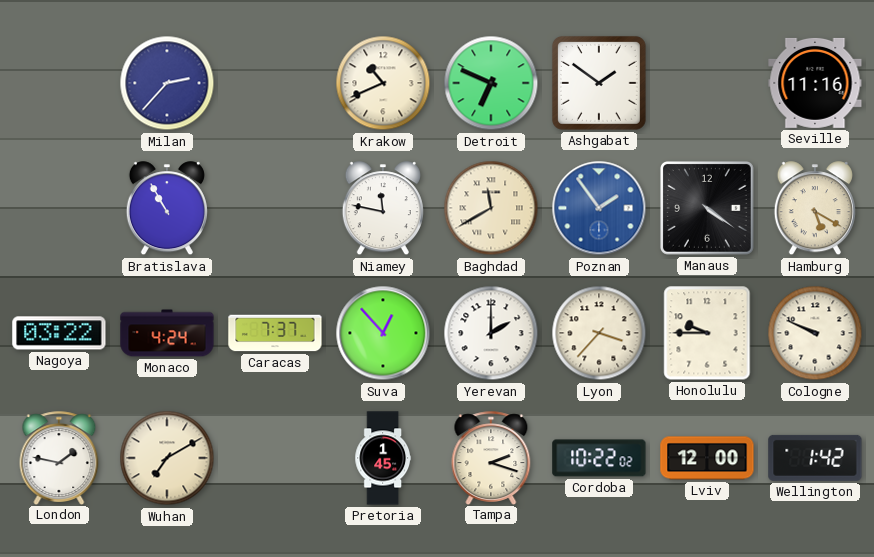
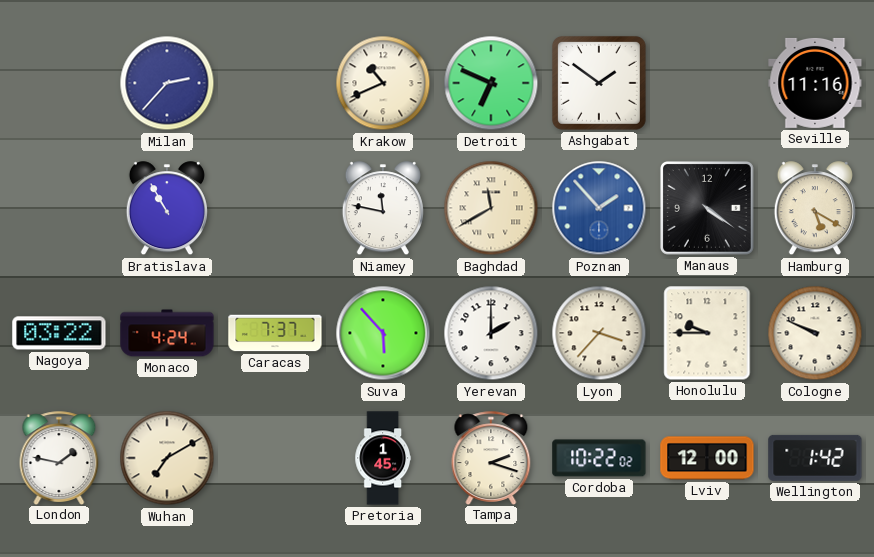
Poznan: 1:54 -> 1:53
Suva: 12:53 -> 5:53
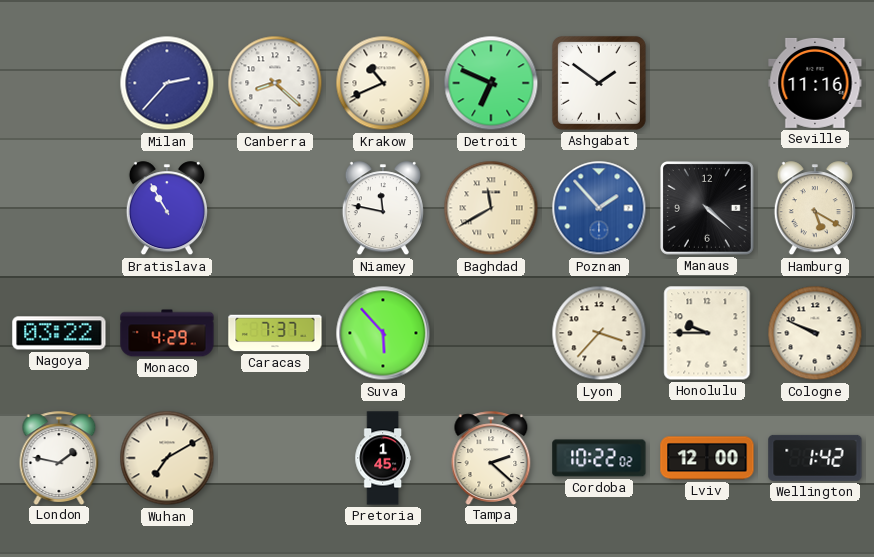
Canberra: none -> 8:22
Manaus: 4:21 -> 4:22
Monaco: 4:24 -> 4:29
Yerevan: 2:00 -> none
Tampa: 2:18 -> 2:22
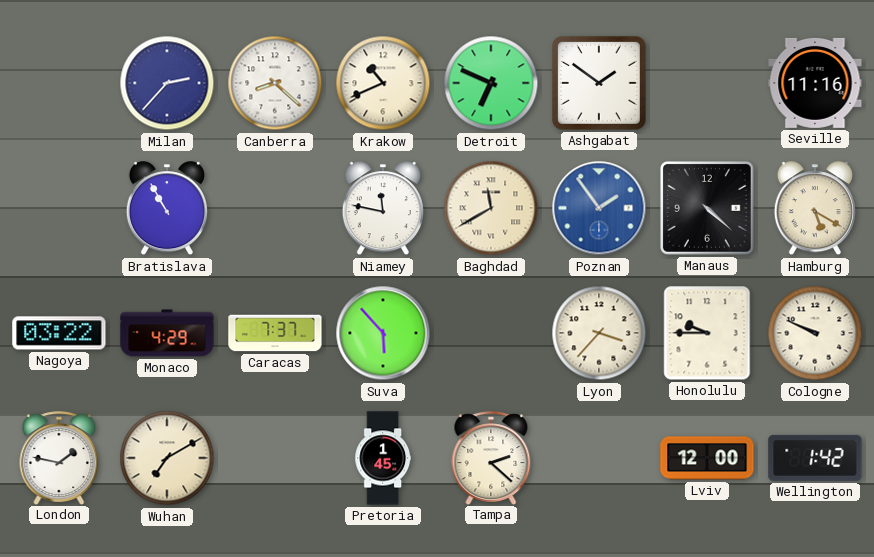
Poznan: 1:53 -> 1:54
Cordoba: 10:22 -> none
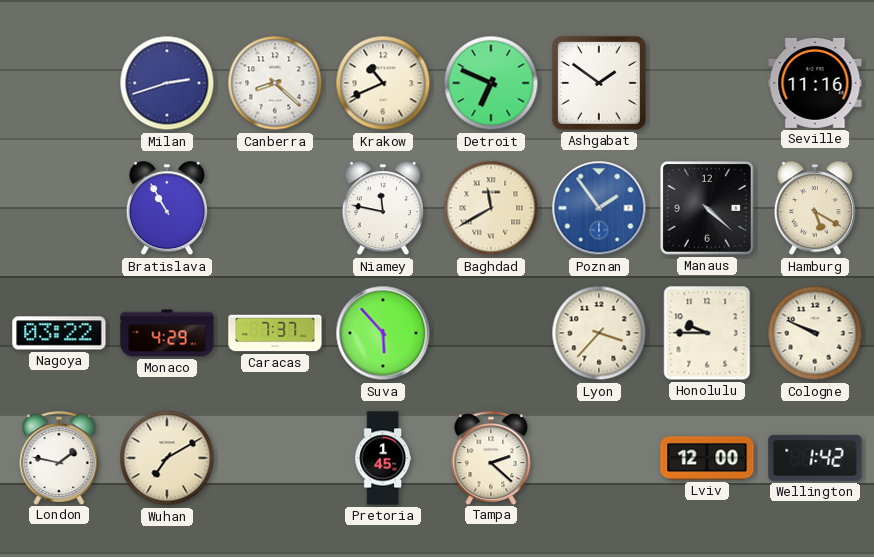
Milan: 2:37 -> 2:42
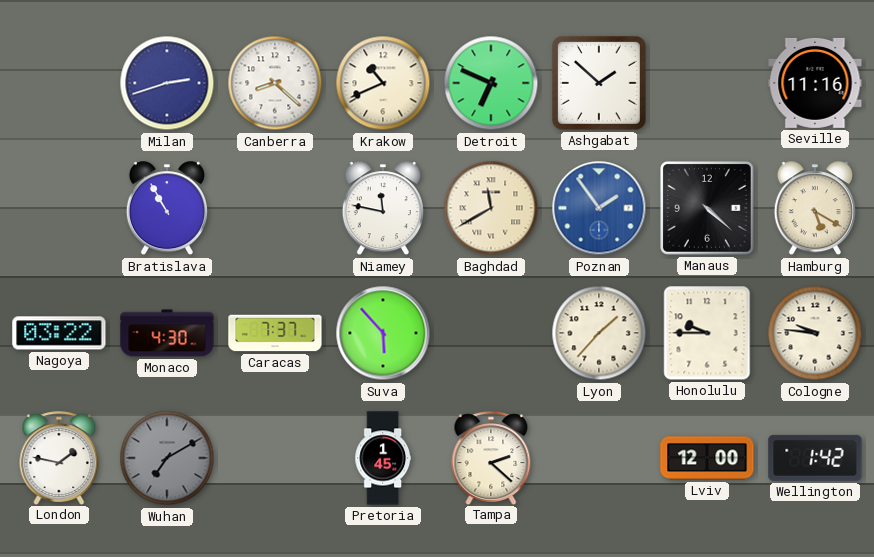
Ashgabat: 1:51 -> 1:52
Monaco: 4:29 -> 4:30
Lyon: 3:37 -> 1:37
Cologne: 9:49 -> 9:46
Wuhan dial: cream -> grey
